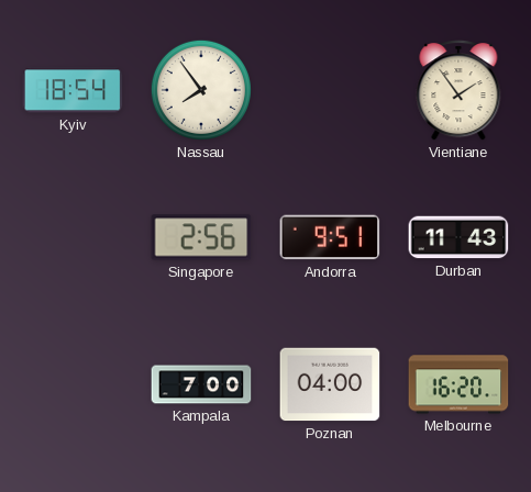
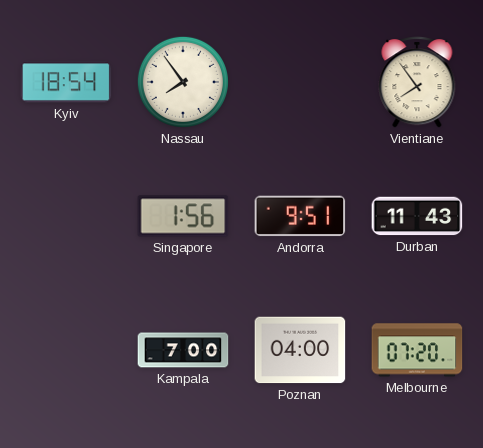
Vientiane: 1:54 -> 7:54
Singapore: 2:56 -> 1:56
Melbourne: 16:20 -> 07:20
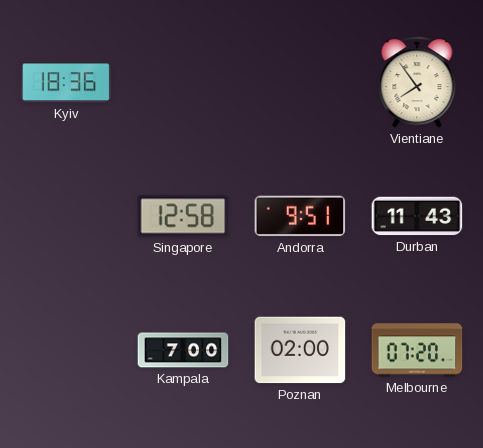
Kyiv: 18:54 -> 18:36
Nassau: 7:54 -> none
Singapore: 1:56 -> 12:58
Poznan: 04:00 -> 02:00
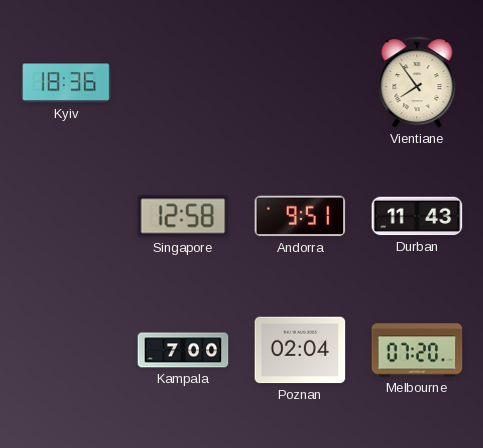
Poznan: 02:00 -> 02:04
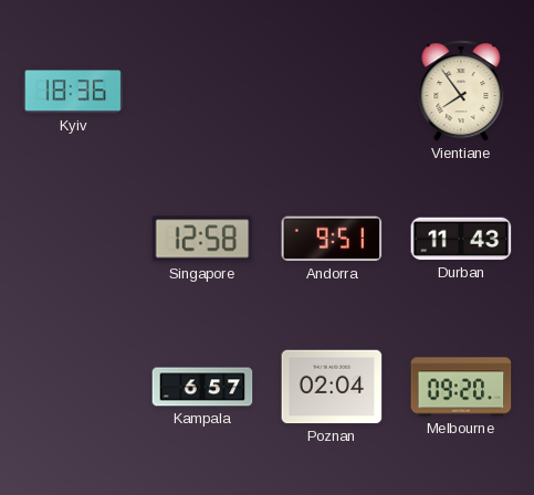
Kampala: 7:00 -> 6:57
Melbourne: 07:20 -> 09:20
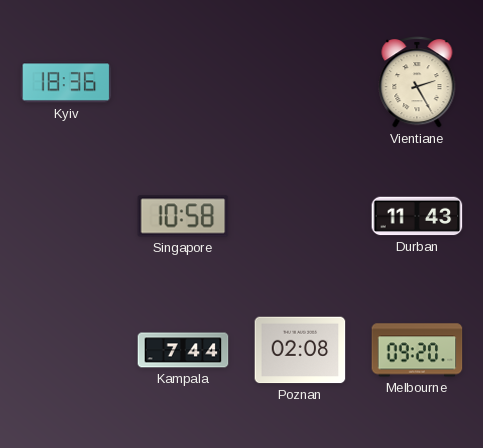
Vientiane: 7:54 -> 2:25
Singapore: 12:58 -> 10:58
Andorra: 9:51 -> none
Kampala: 6:57 -> 7:44
Poznan: 02:04 -> 02:08
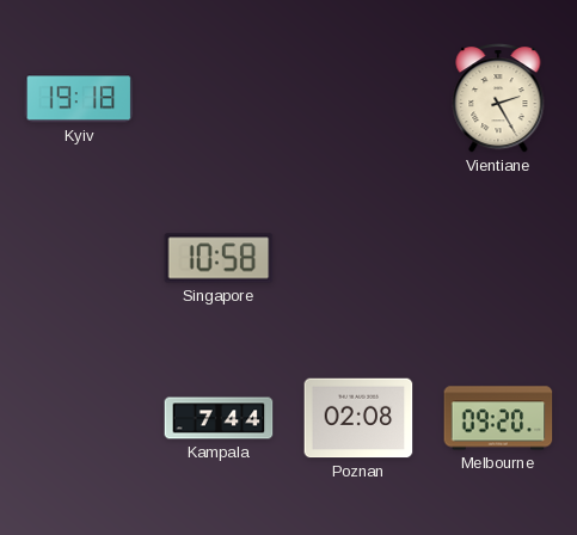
Kyiv: 18:36 -> 19:18
Durban: 11:43 -> none
